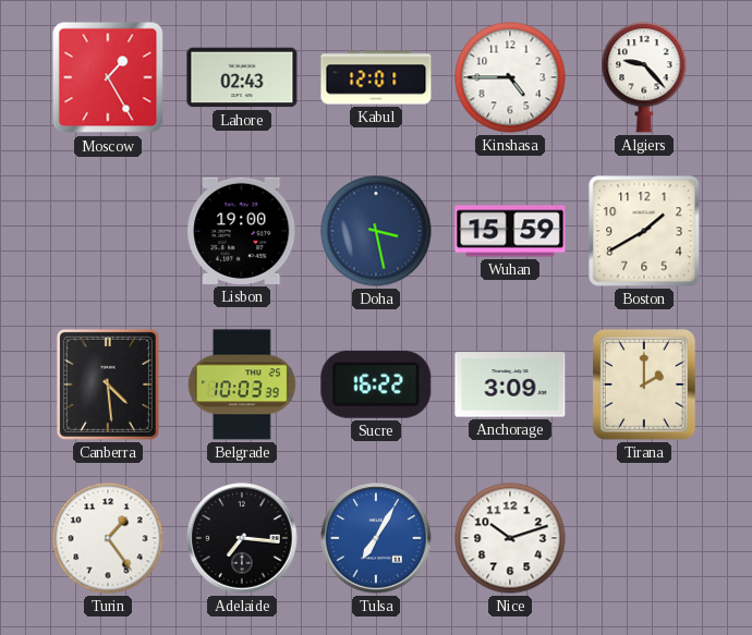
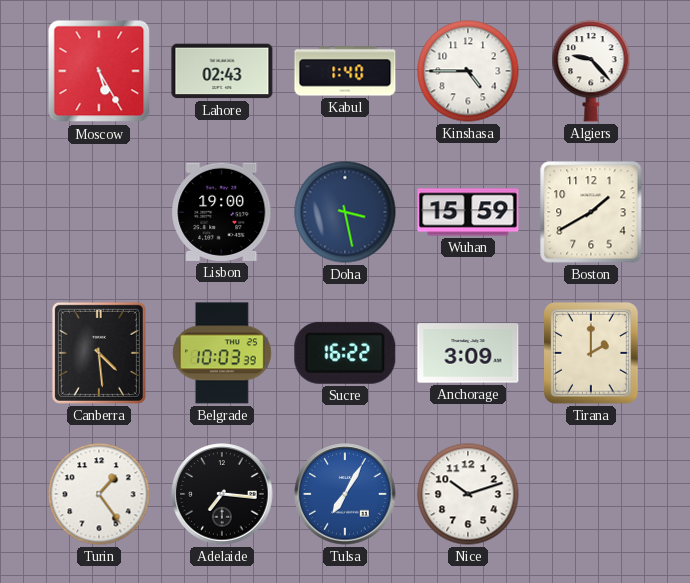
Moscow: 1:25 -> 5:25
Kabul: 12:01 -> 1:40
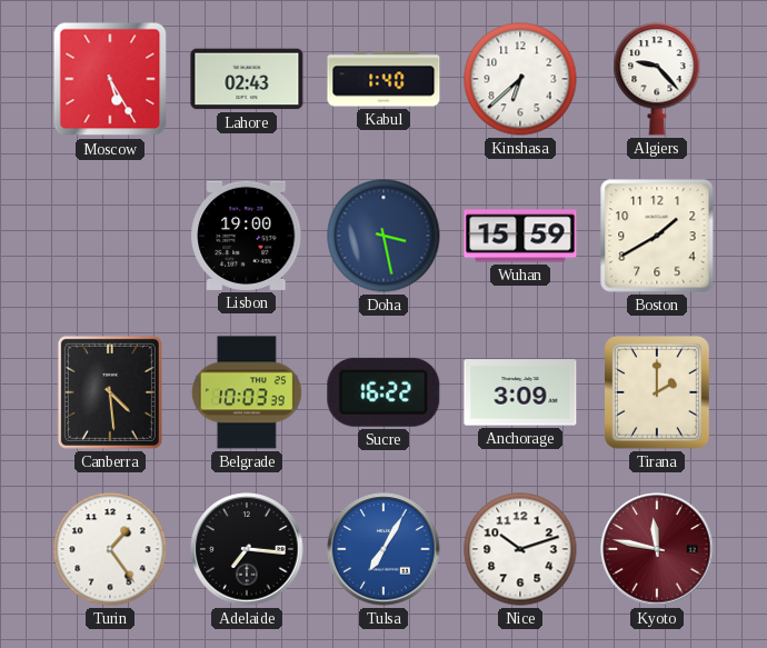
Kinshasa: 4:45 -> 6:38
Kyoto: none -> 11:47
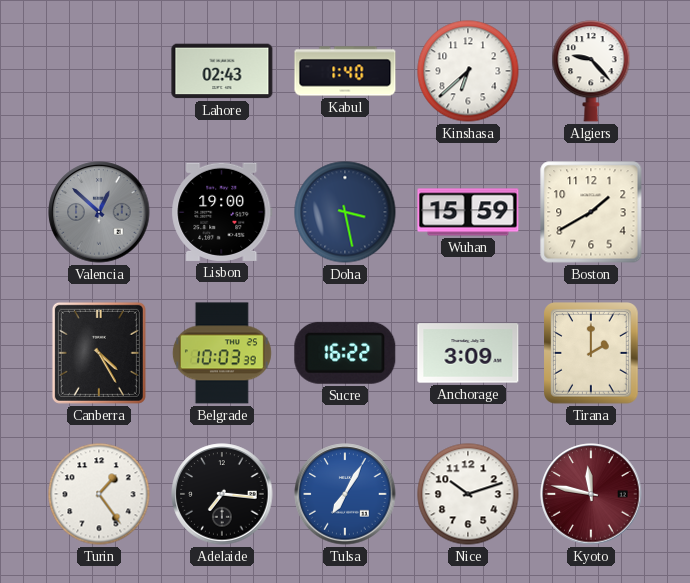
Moscow: 5:25 -> none
Valencia: none -> 12:52
Canberra: 4:29 -> 4:25
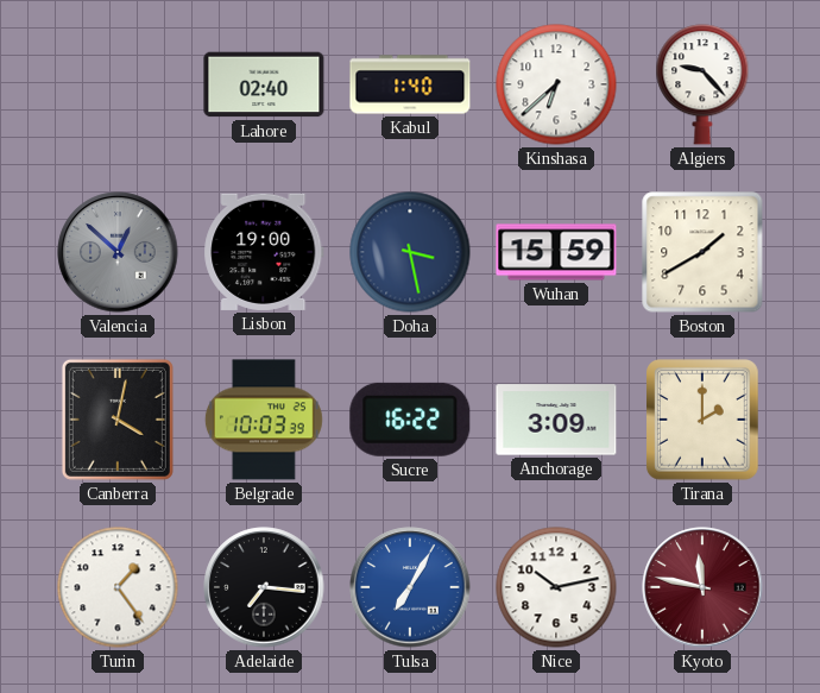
Lahore: 02:43 -> 02:40
Canberra: 4:25 -> 4:02
Nice: 10:12 -> 10:13
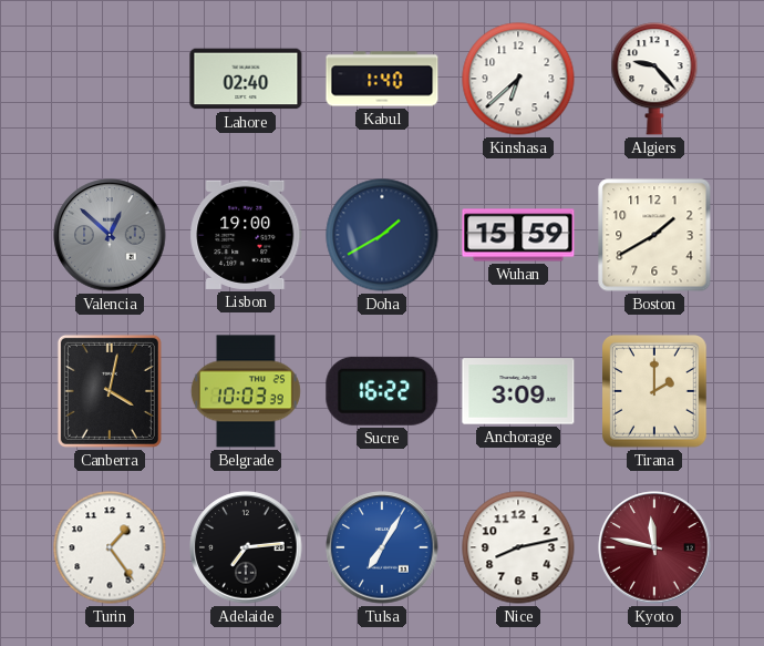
Doha: 3:28 -> 1:40
Adelaide: 7:16 -> 7:14
Nice: 10:13 -> 8:13
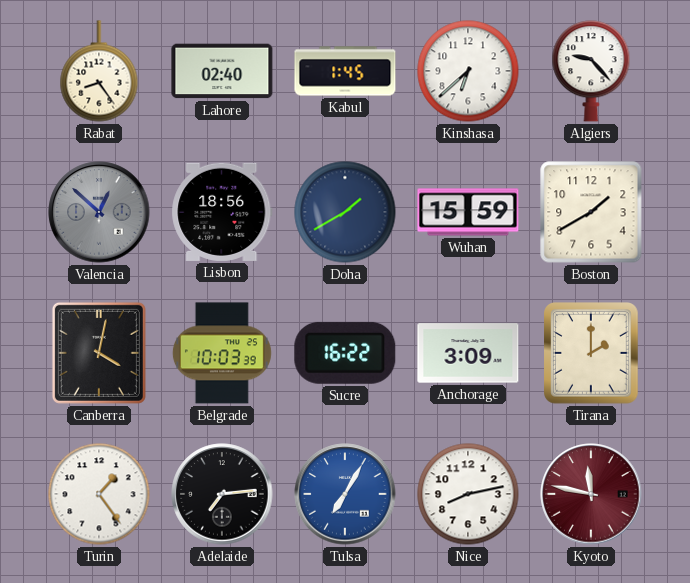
Rabat: none -> 8:24
Kabul: 1:40 -> 1:45
Lisbon: 19:00 -> 18:56
